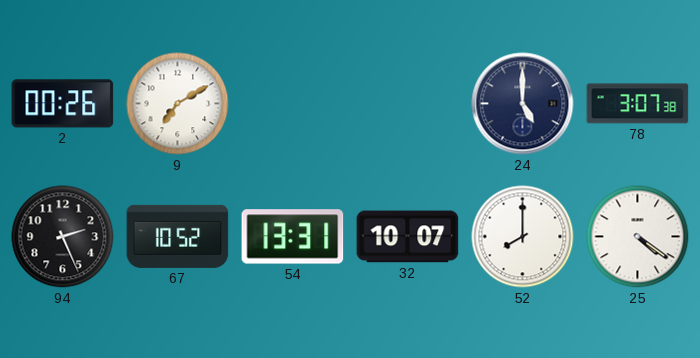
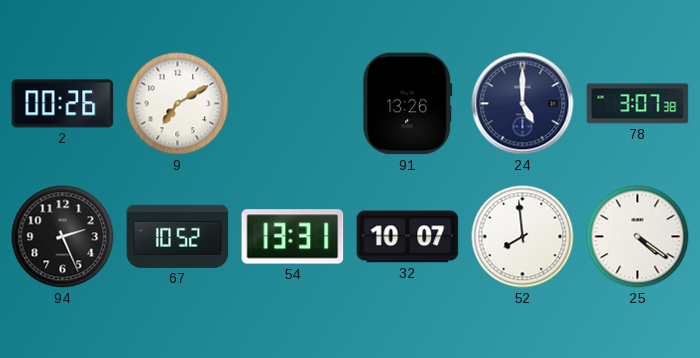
91: none -> 13:26
52: 8:00 -> 7:59
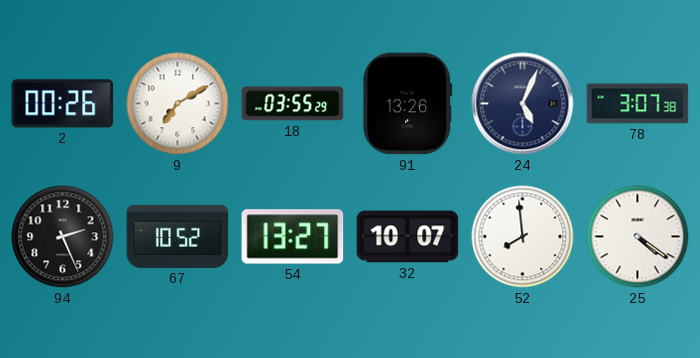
18: none -> 03:55
24: 5:00 -> 5:04
54: 13:31 -> 13:27
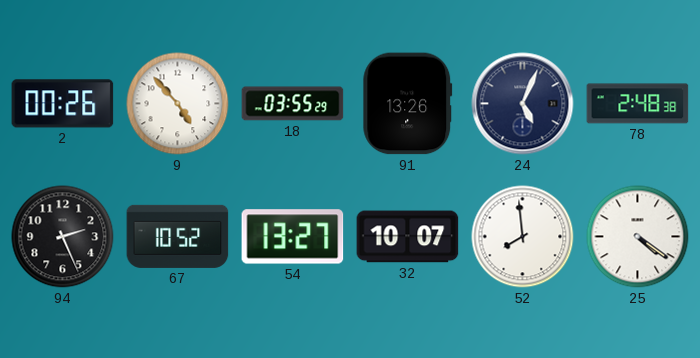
9: 7:10 -> 4:53
78: 3:07 -> 2:48
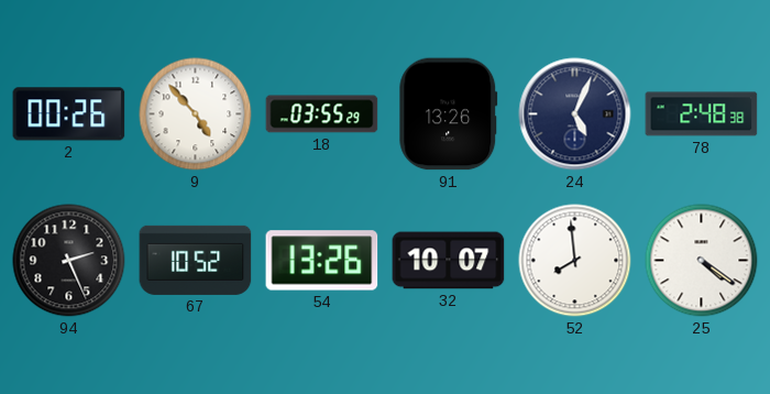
54: 13:27 -> 13:26
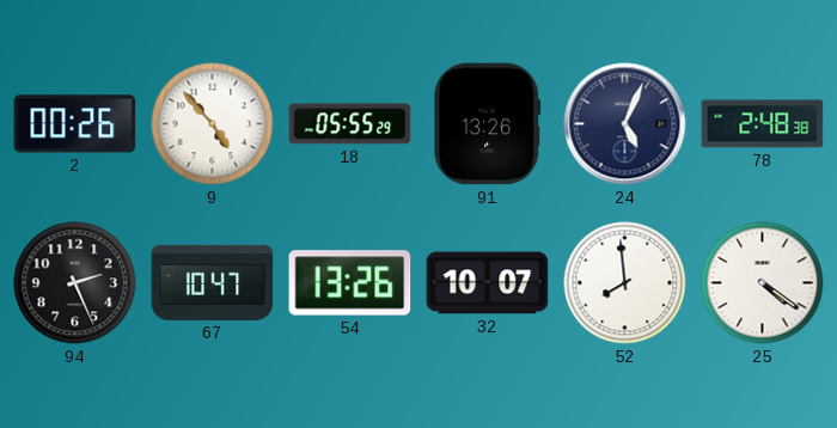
18: 03:55 -> 05:55
67: 10:52 -> 10:47
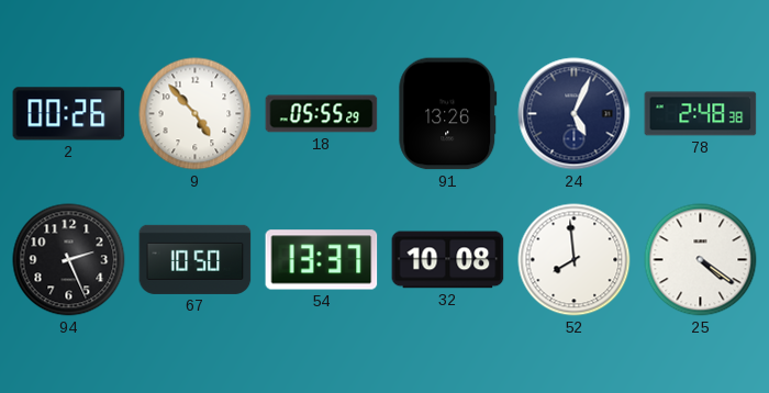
67: 10:47 -> 10:50
54: 13:26 -> 13:37
32: 10:07 -> 10:08
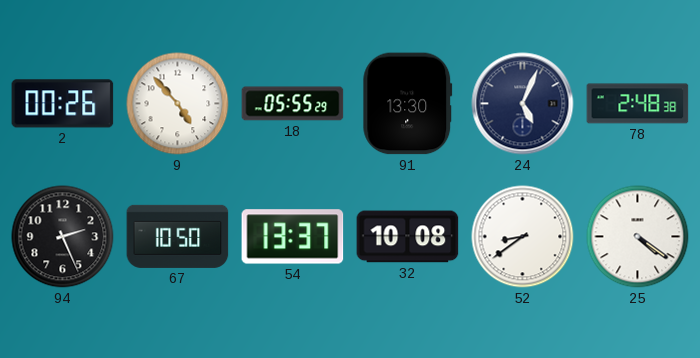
91: 13:26 -> 13:30
52: 7:59 -> 8:39
